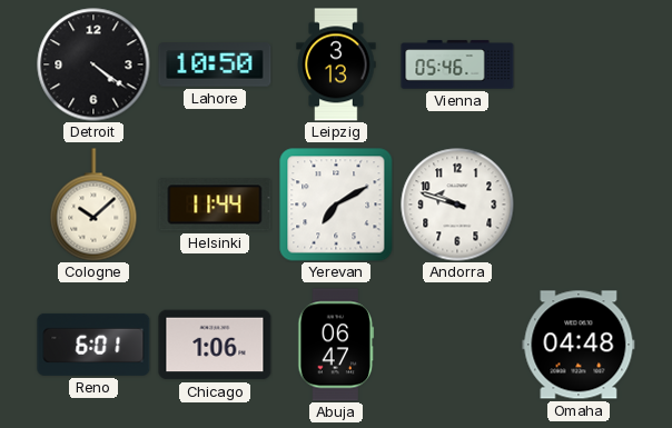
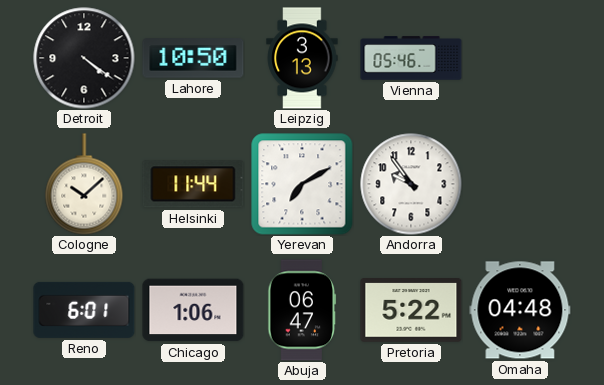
Andorra: 9:48 -> 9:54
Pretoria: none -> 5:22
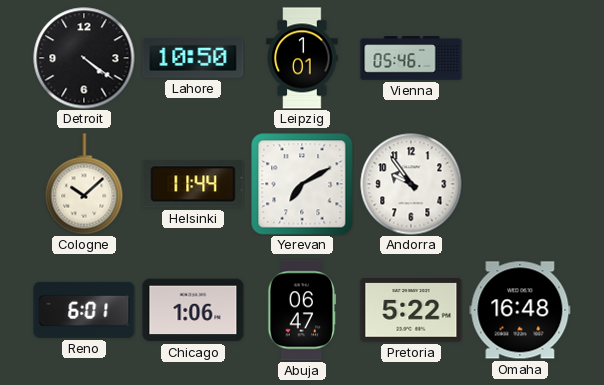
Leipzig: 3:13 -> 1:01
Omaha: 04:48 -> 16:48
